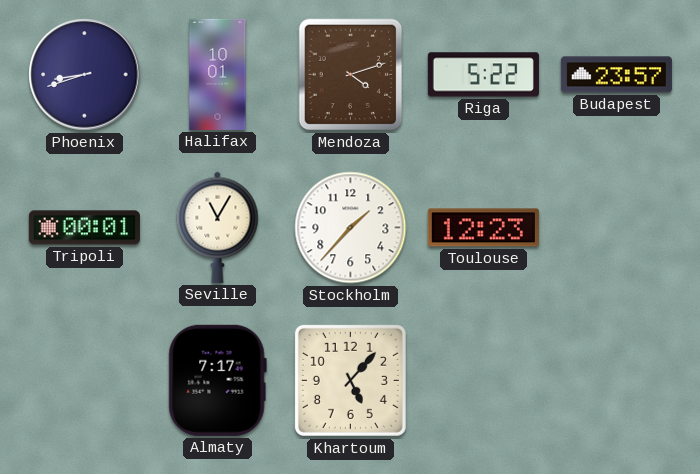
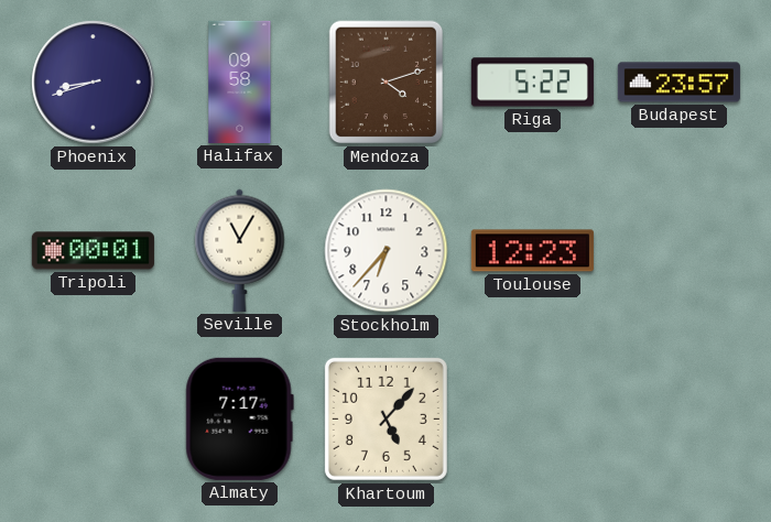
Halifax: 10:01 -> 09:58
Stockholm: 1:37 -> 6:37
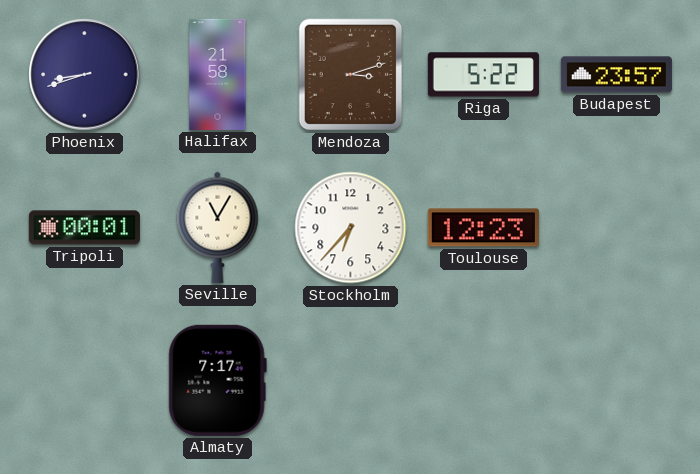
Halifax: 09:58 -> 21:58
Mendoza: 4:12 -> 3:12
Khartoum: 5:07 -> none
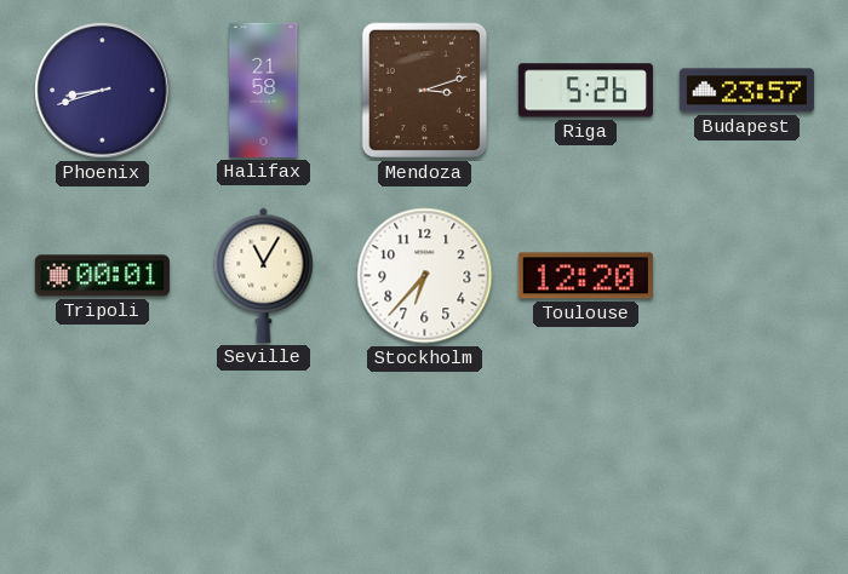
Riga: 5:22 -> 5:26
Toulouse: 12:23 -> 12:20
Almaty: 7:17 -> none
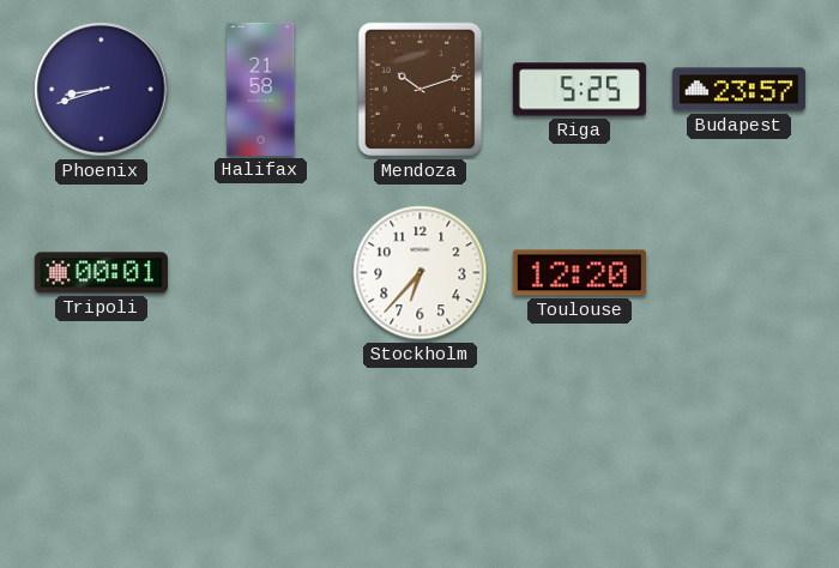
Mendoza: 3:12 -> 10:12
Riga: 5:26 -> 5:25
Seville: 11:05 -> none
